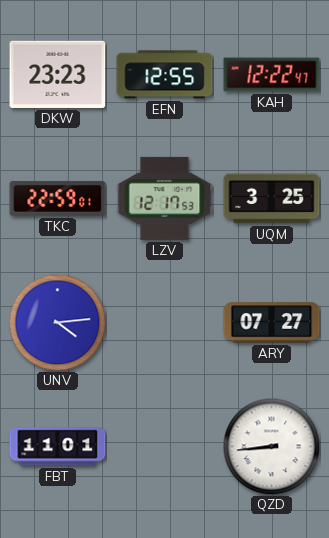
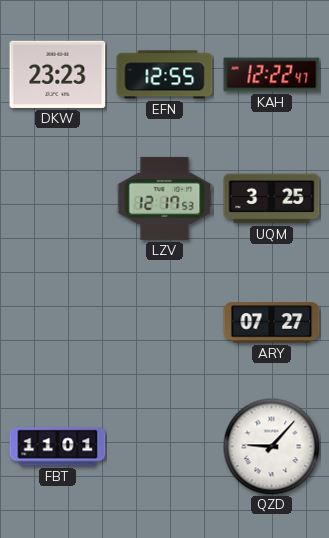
TKC: 22:59 -> none
UNV: 4:14 -> none
QZD: 8:44 -> 9:07
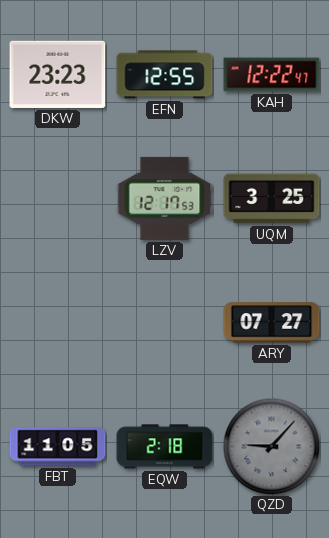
FBT: 11:01 -> 11:05
EQW: none -> 2:18
QZD dial: white -> grey
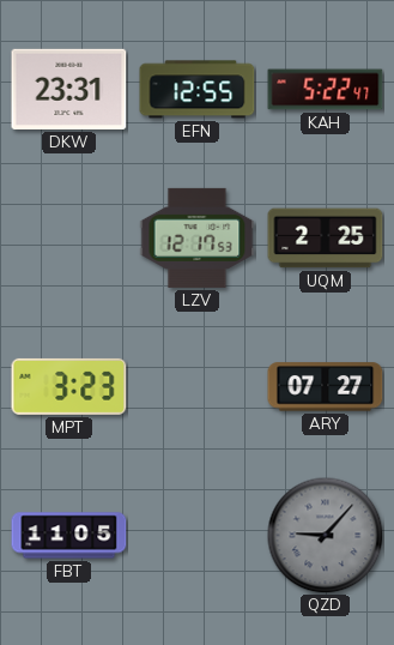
DKW: 23:23 -> 23:31
KAH: 12:22 -> 5:22
UQM: 3:25 -> 2:25
MPT: none -> 3:23
EQW: 2:18 -> none
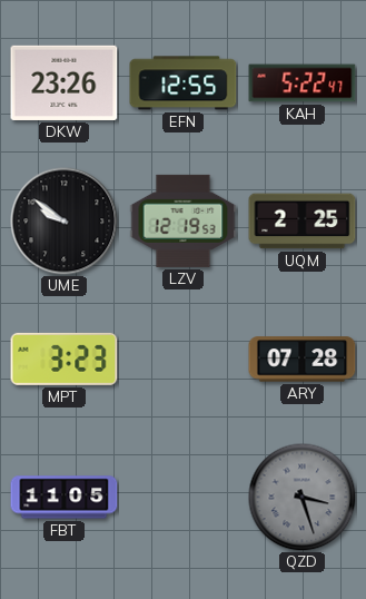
DKW: 23:31 -> 23:26
UME: none -> 9:51
LZV: 12:17 -> 12:19
ARY: 07:27 -> 07:28
QZD: 9:07 -> 3:27
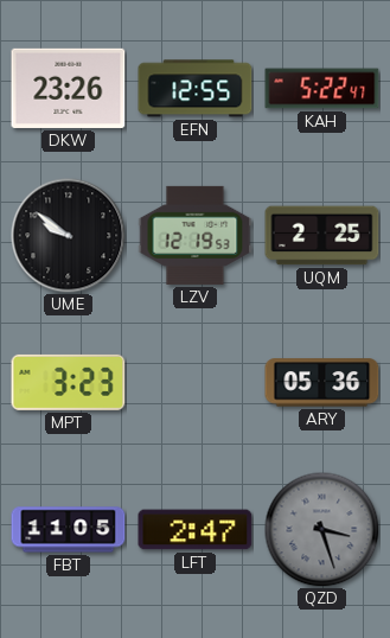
ARY: 07:28 -> 05:36
LFT: none -> 2:47
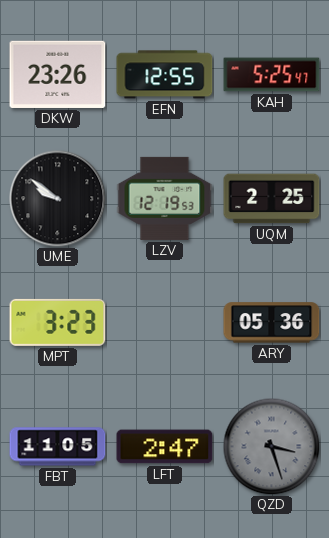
KAH: 5:22 -> 5:25
